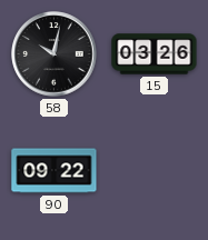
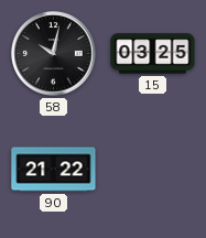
15: 03:26 -> 03:25
90: 09:22 -> 21:22
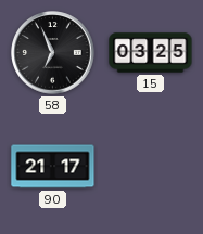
58: 10:02 -> 6:56
90: 21:22 -> 21:17
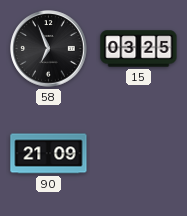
90: 21:17 -> 21:09
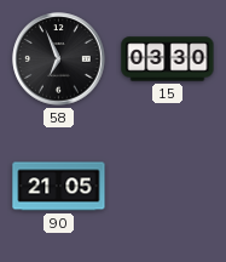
15: 03:25 -> 03:30
90: 21:09 -> 21:05
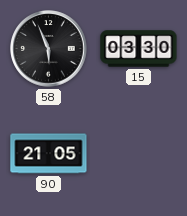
58: 6:56 -> 5:56
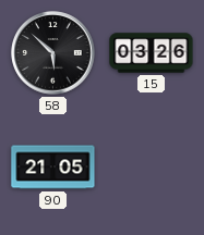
58: 5:56 -> 5:52
15: 03:30 -> 03:26
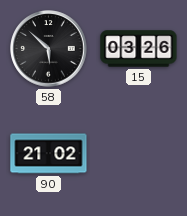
90: 21:05 -> 21:02
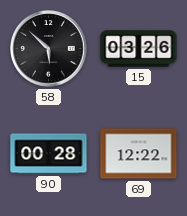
90: 21:02 -> 00:28
69: none -> 12:22
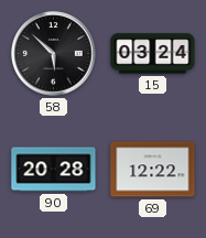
15: 03:26 -> 03:24
90: 00:28 -> 20:28
